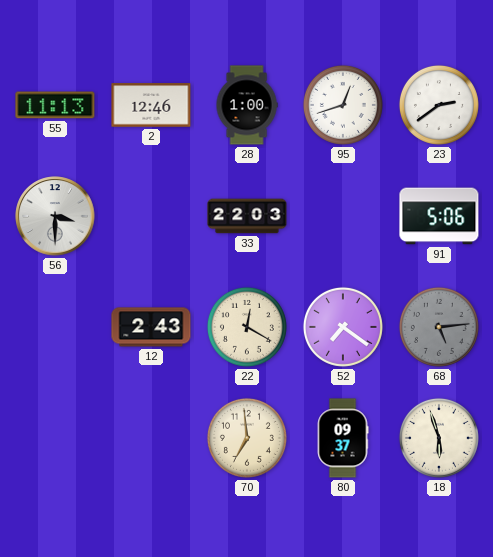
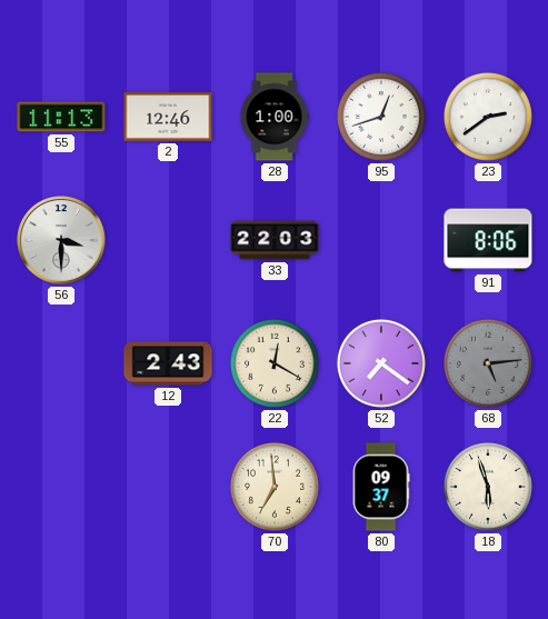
91: 5:06 -> 8:06
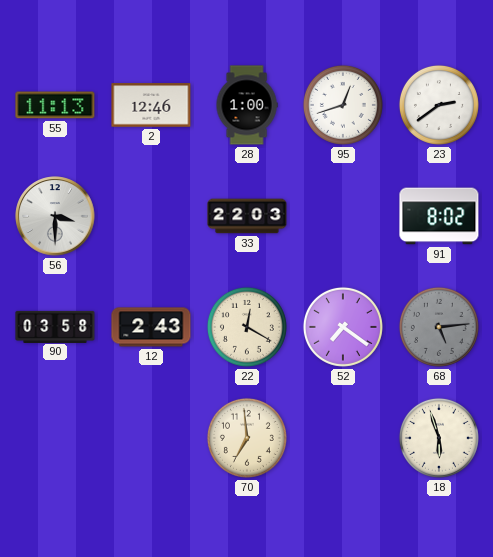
91: 8:06 -> 8:02
90: none -> 03:58
80: 09:37 -> none
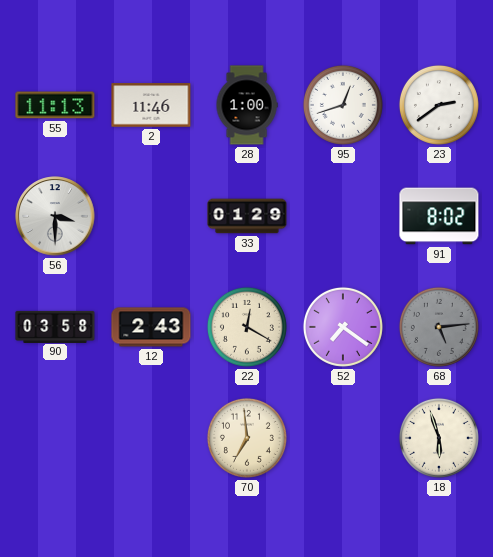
2: 12:46 -> 11:46
33: 22:03 -> 01:29
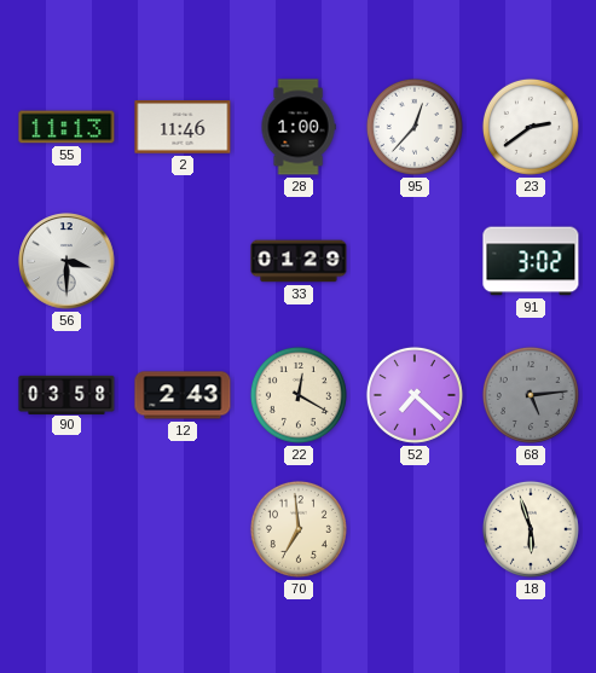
95: 12:42 -> 12:37
91: 8:02 -> 3:02
52: 7:21 -> 7:22
